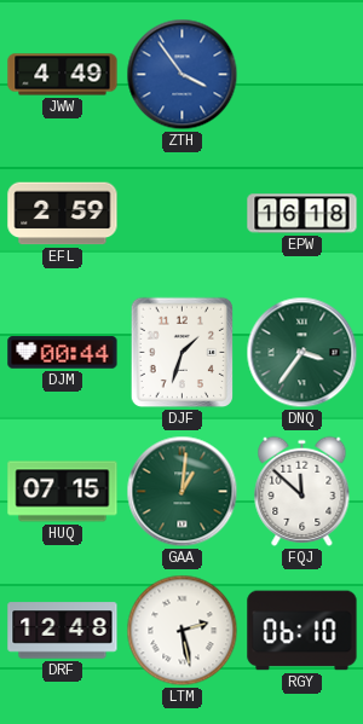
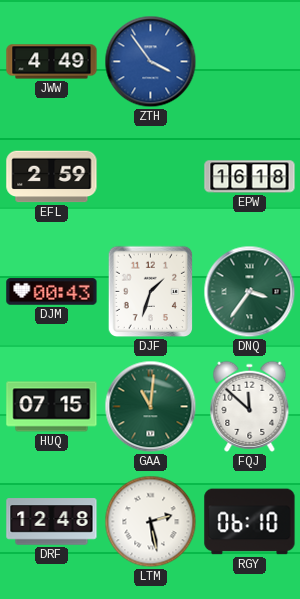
DJM: 00:44 -> 00:43
GAA: 1:01 -> 11:01
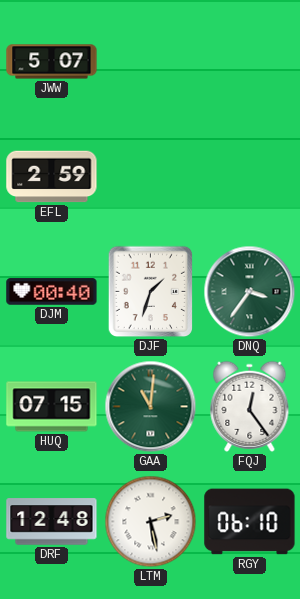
JWW: 4:49 -> 5:07
ZTH: 3:54 -> none
EPW: 16:18 -> none
DJM: 00:43 -> 00:40
FQJ: 11:52 -> 12:24
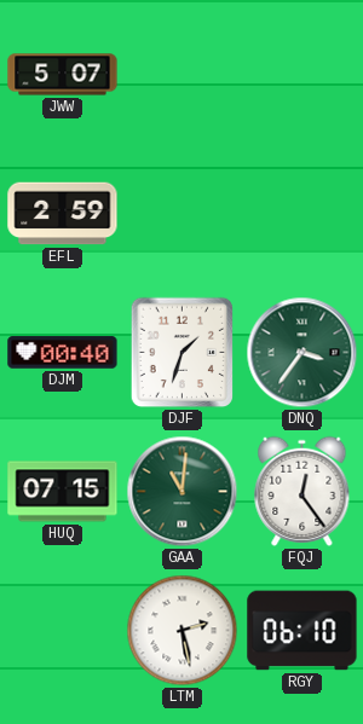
DRF: 12:48 -> none
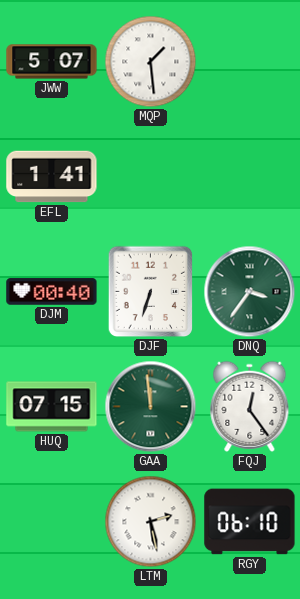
MQP: none -> 1:29
EFL: 2:59 -> 1:41
DJF: 1:33 -> 6:33
GAA: 11:01 -> 11:59
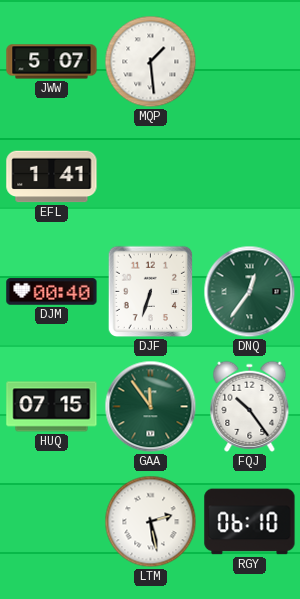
DNQ: 3:36 -> 12:36
GAA: 11:59 -> 11:54
FQJ: 12:24 -> 10:24
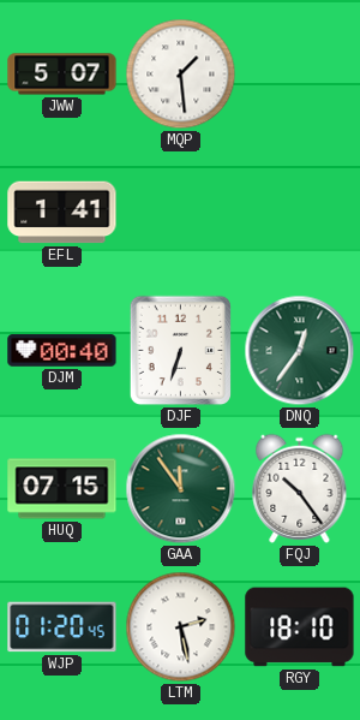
WJP: none -> 01:20
RGY: 06:10 -> 18:10
